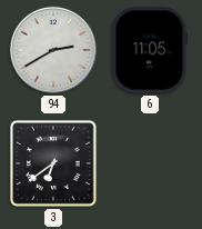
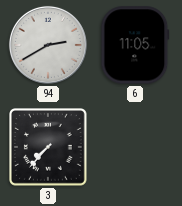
3: 6:39 -> 7:37
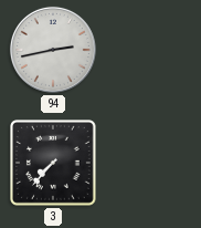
94: 2:40 -> 2:43
6: 11:05 -> none
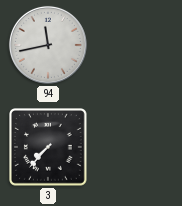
94: 2:43 -> 11:43
